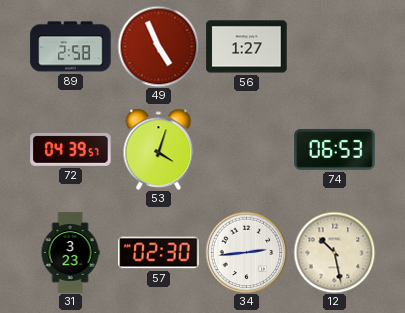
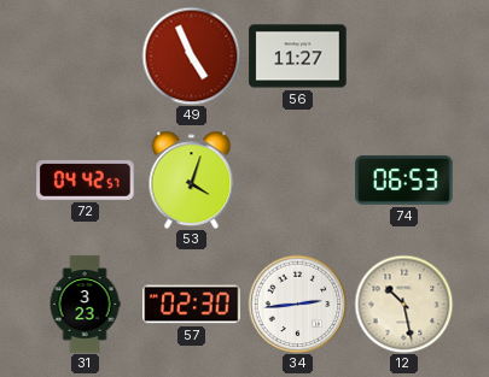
89: 2:58 -> none
56: 1:27 -> 11:27
72: 04:39 -> 04:42
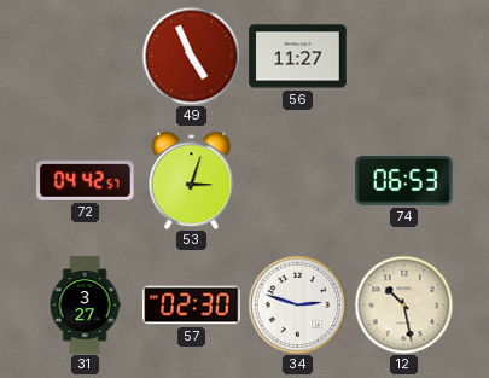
53: 4:03 -> 3:03
31: 3:23 -> 3:27
34: 2:44 -> 2:48
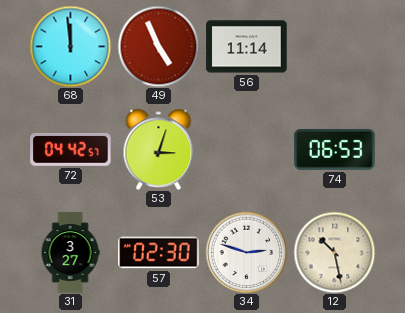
68: none -> 11:59
56: 11:27 -> 11:14
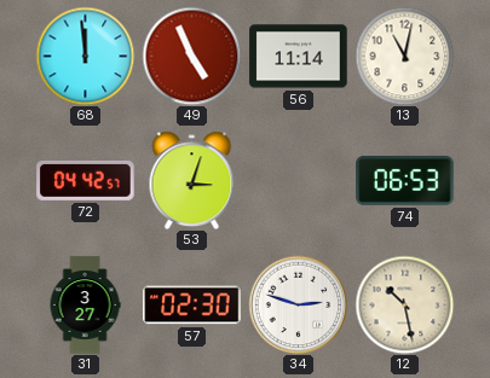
13: none -> 11:02
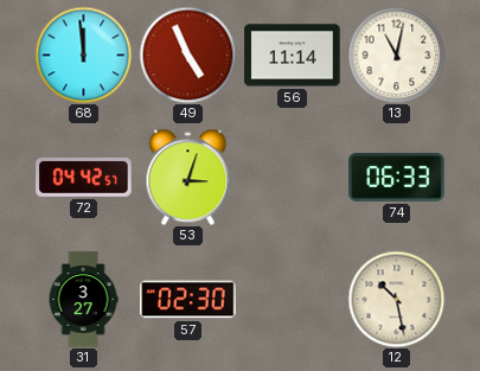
74: 06:53 -> 06:33
34: 2:48 -> none
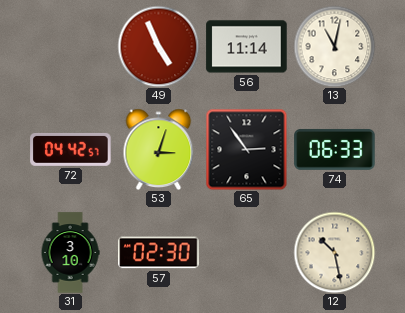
68: 11:59 -> none
65: none -> 2:54
31: 3:27 -> 3:10
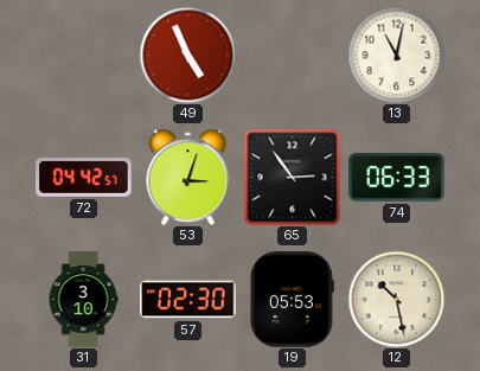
56: 11:14 -> none
19: none -> 05:53
